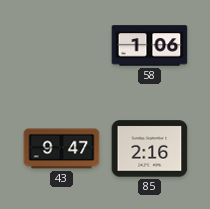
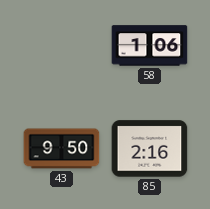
43: 9:47 -> 9:50
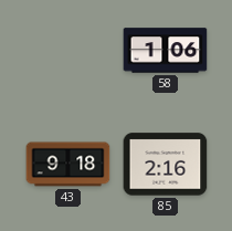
43: 9:50 -> 9:18
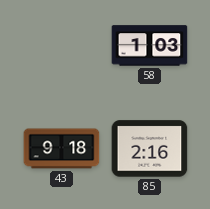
58: 1:06 -> 1:03
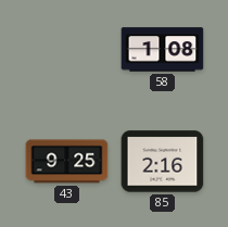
58: 1:03 -> 1:08
43: 9:18 -> 9:25
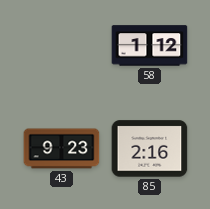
58: 1:08 -> 1:12
43: 9:25 -> 9:23
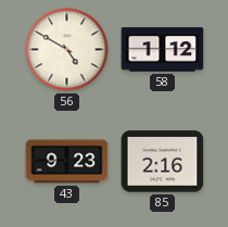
56: none -> 4:50
